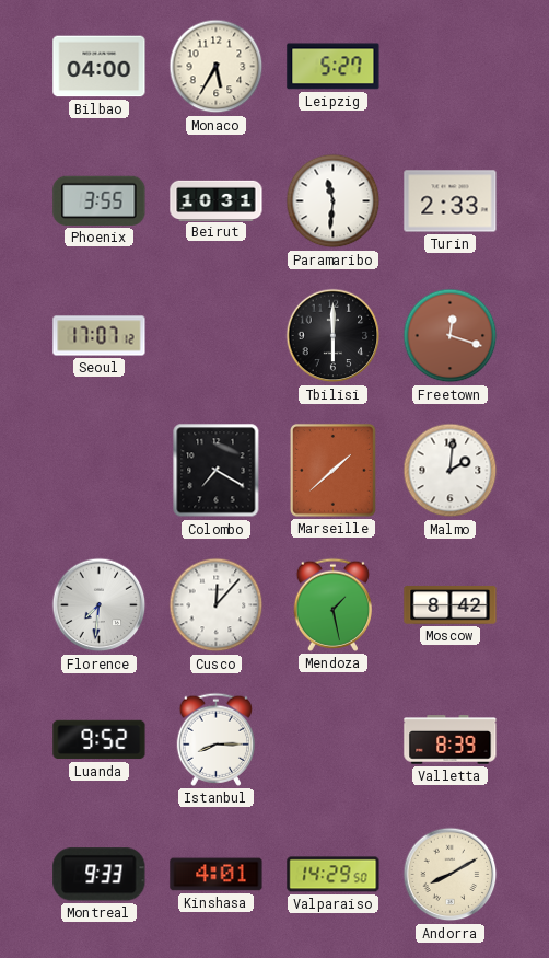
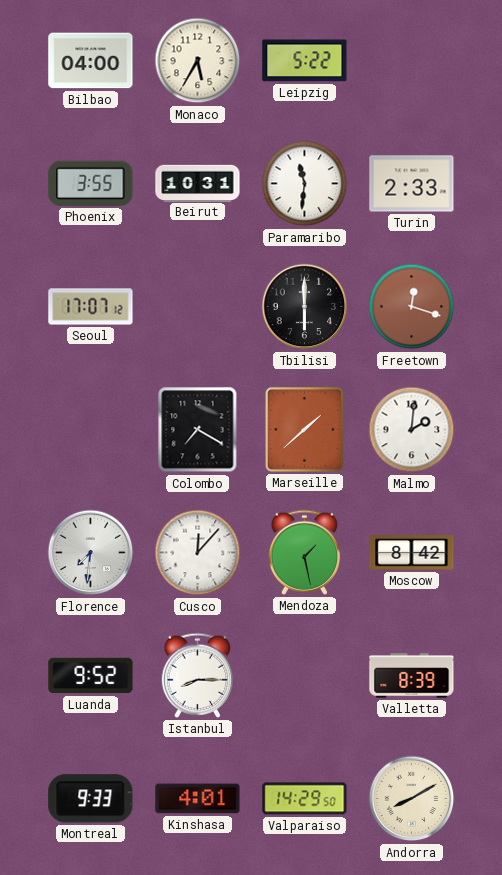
Leipzig: 5:27 -> 5:22
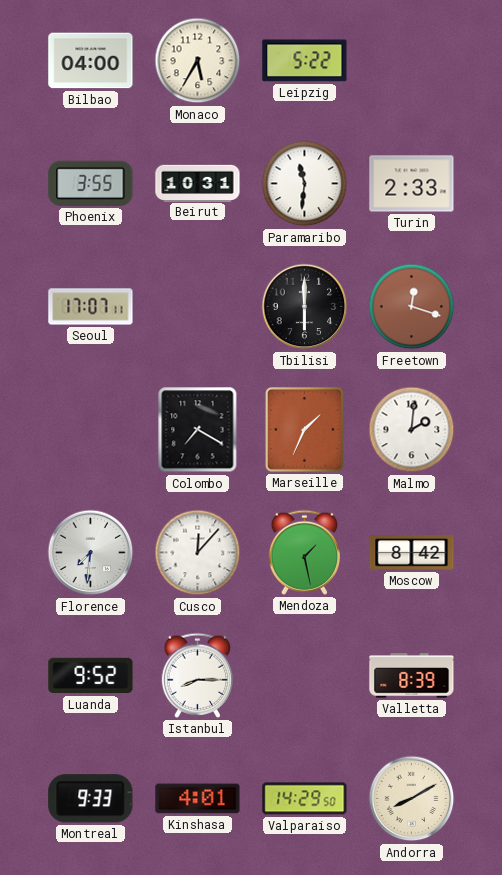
Seoul: 17:07:12 -> 17:07:11
Marseille: 1:38 -> 1:34
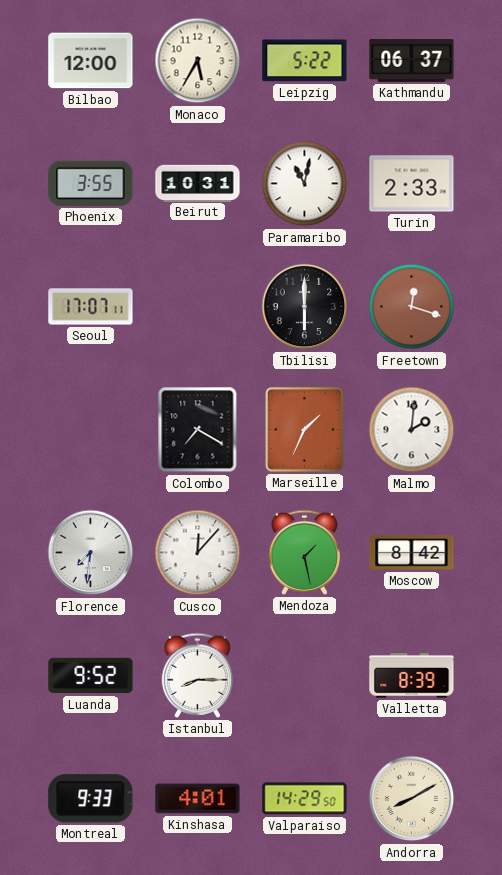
Bilbao: 04:00 -> 12:00
Kathmandu: none -> 06:37
Paramaribo: 11:31 -> 11:02
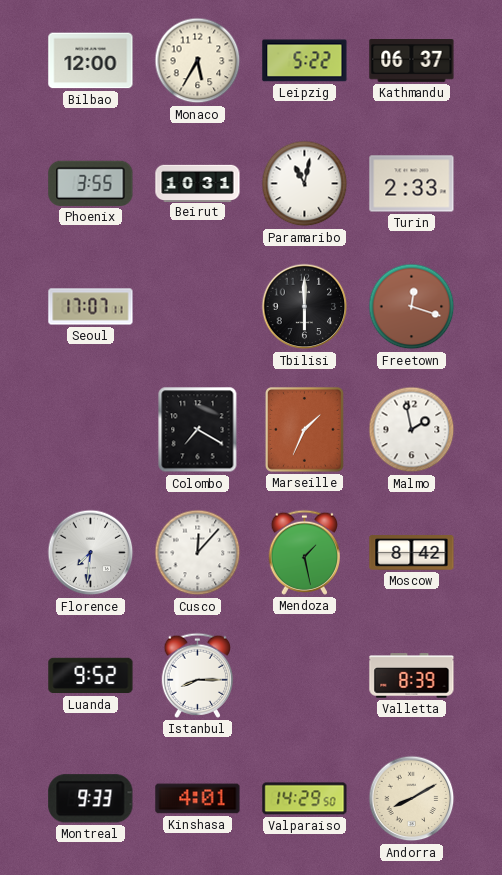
Malmo: 2:01 -> 1:58
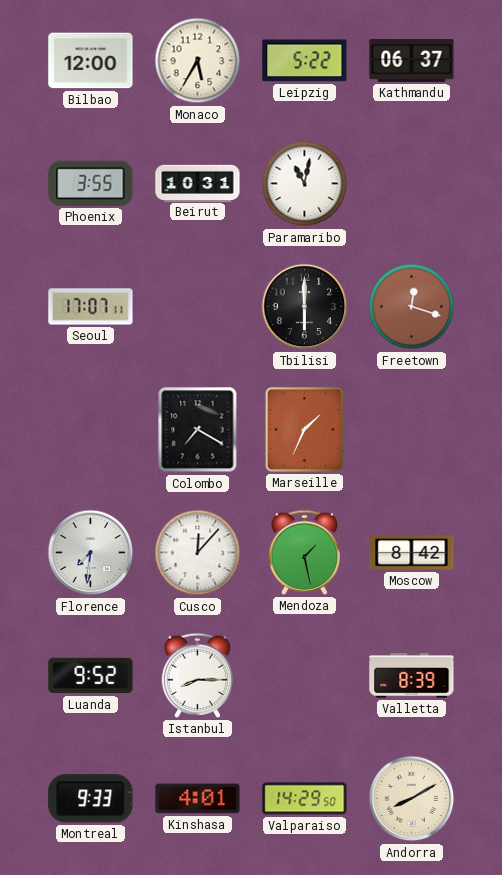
Turin: 2:33 -> none
Malmo: 1:58 -> none
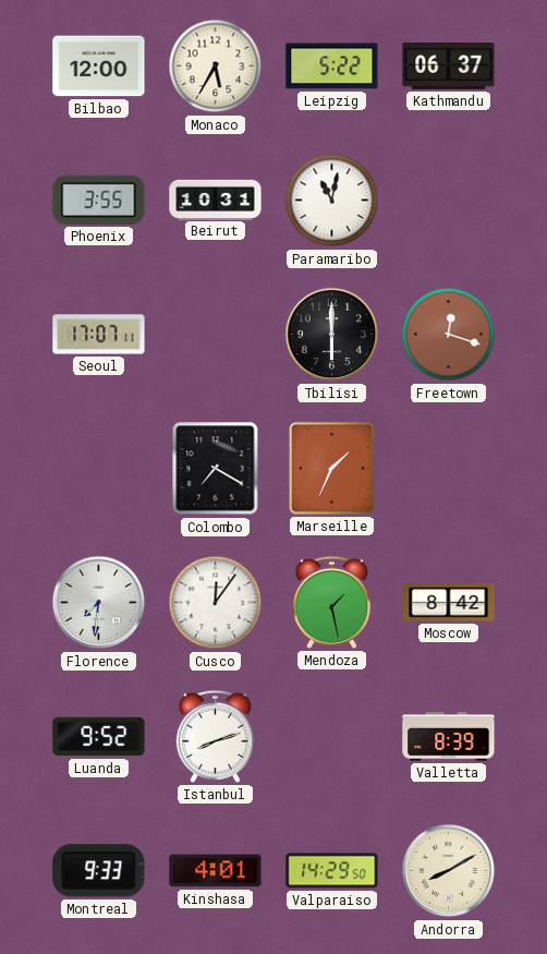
Cusco: 12:07 -> 12:06
Istanbul: 8:15 -> 8:12
